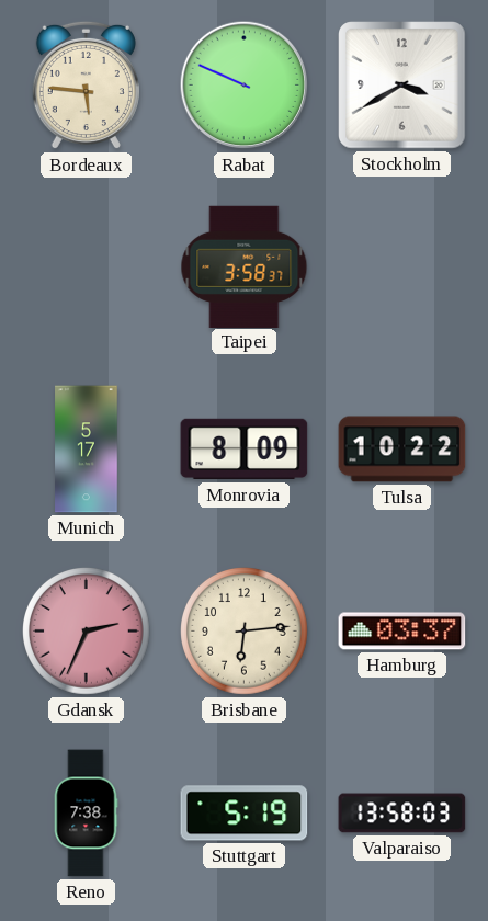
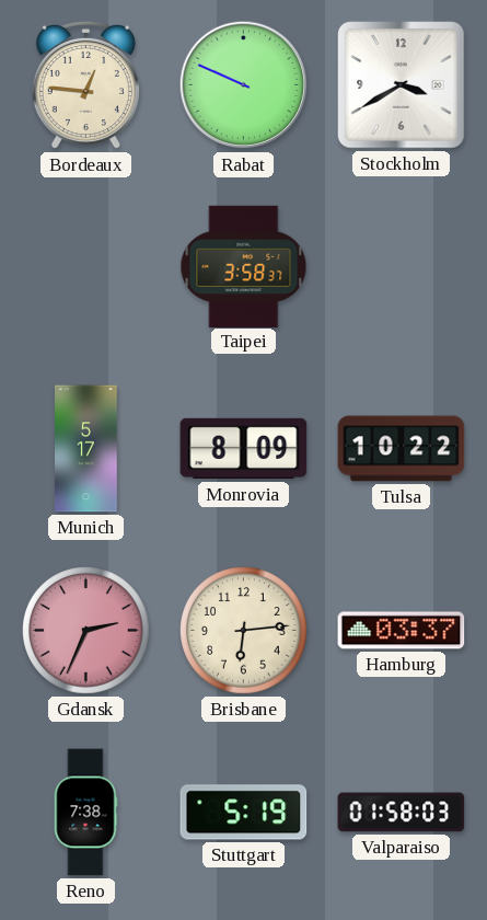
Bordeaux: 5:46 -> 12:46
Valparaiso: 13:58 -> 01:58
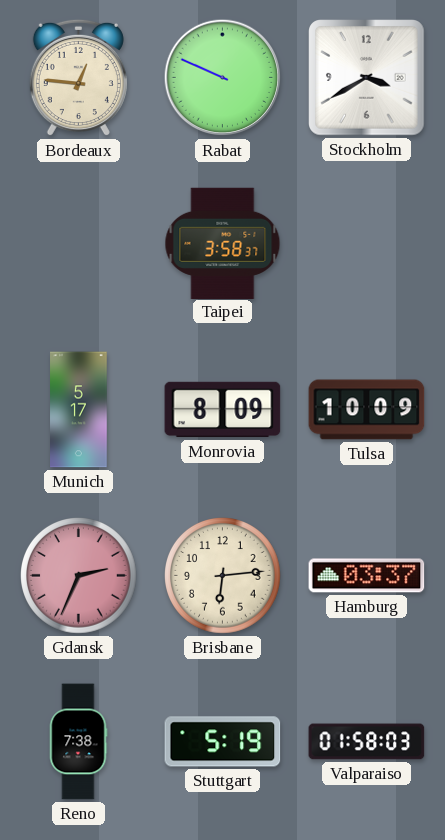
Tulsa: 10:22 -> 10:09
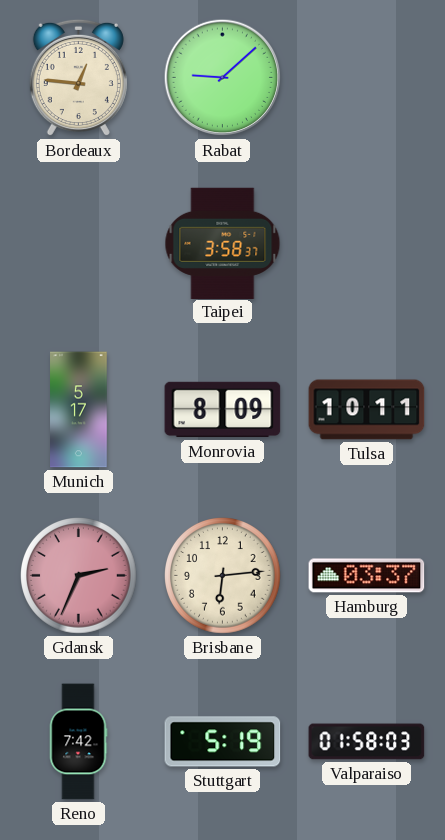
Rabat: 9:49 -> 9:08
Stockholm: 3:40 -> none
Tulsa: 10:09 -> 10:11
Reno: 7:38 -> 7:42
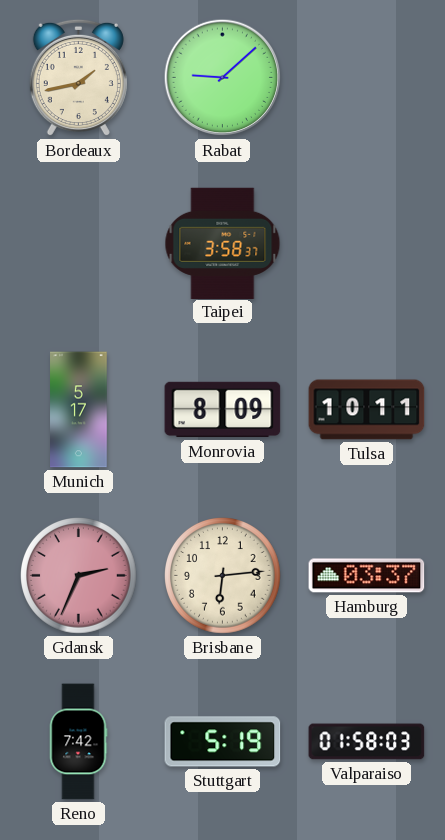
Bordeaux: 12:46 -> 1:43
